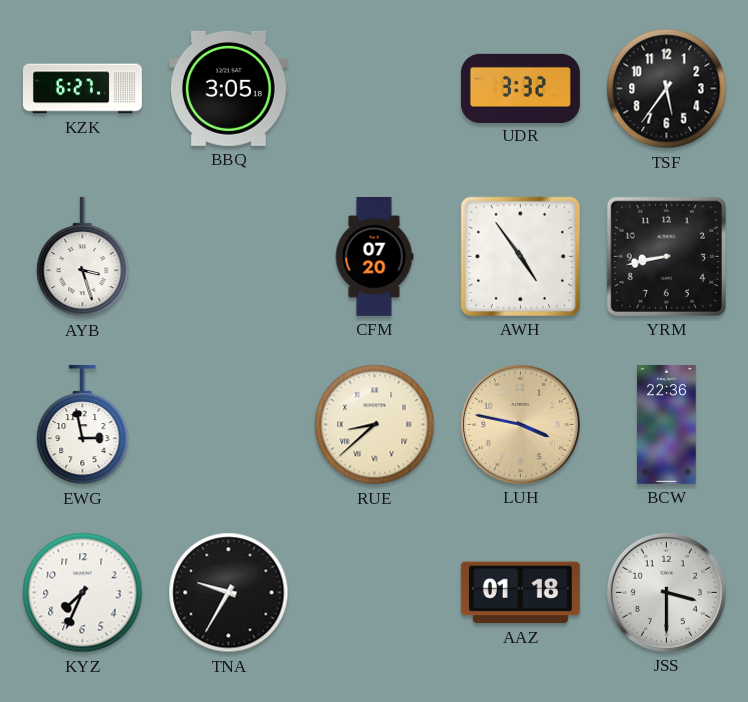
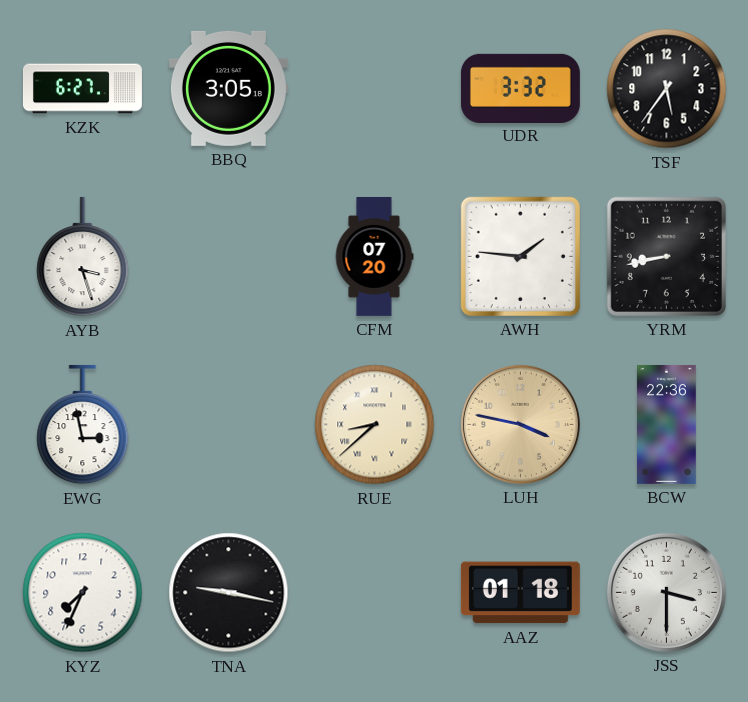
AWH: 4:54 -> 1:46
TNA: 9:35 -> 9:17
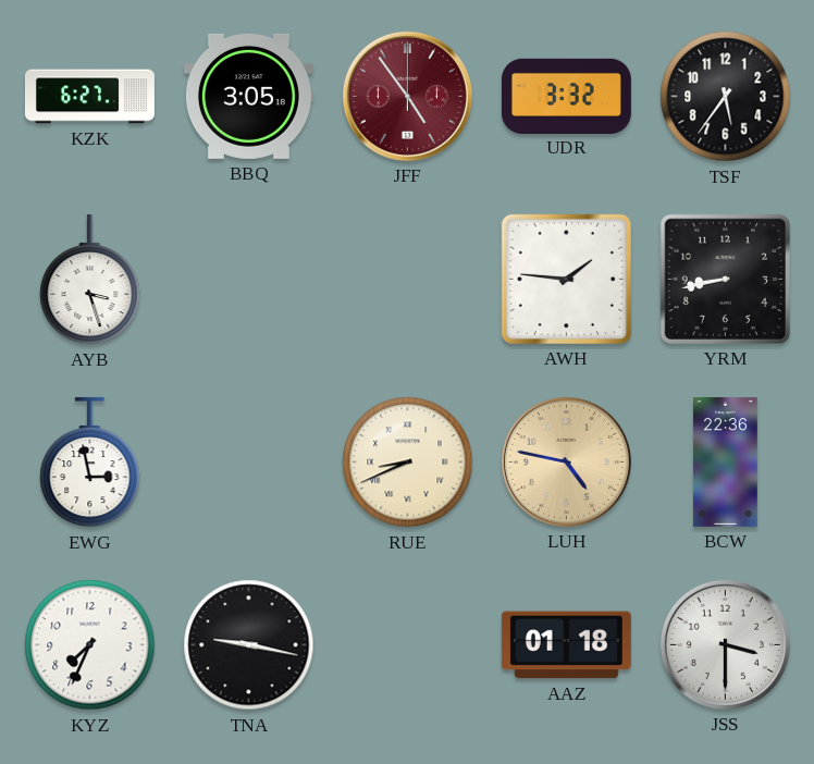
JFF: none -> 4:54
CFM: 07:20 -> none
RUE: 8:38 -> 8:41
LUH: 3:47 -> 4:47
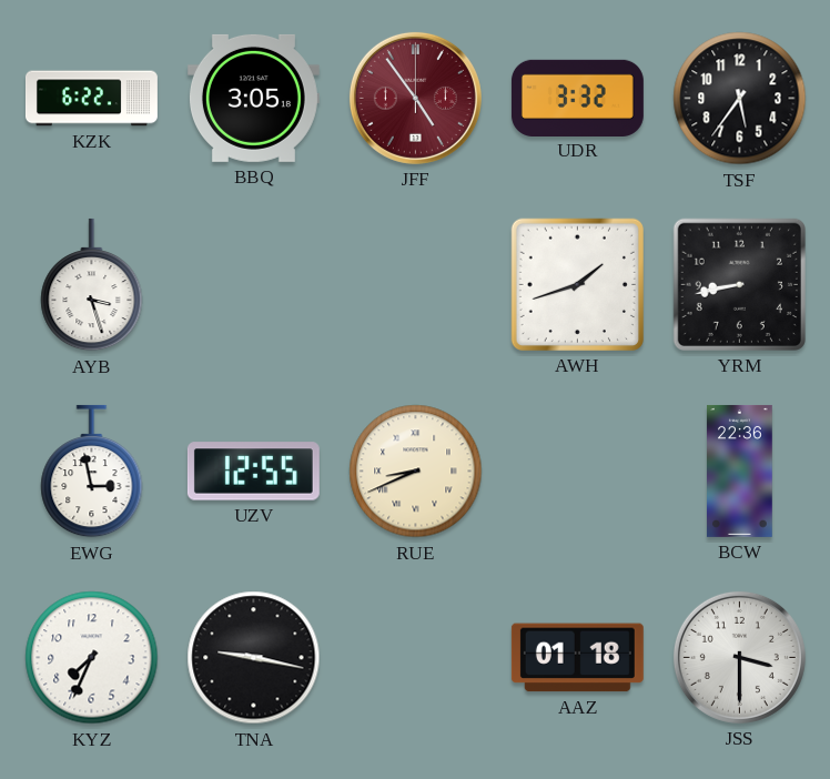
KZK: 6:27 -> 6:22
AWH: 1:46 -> 1:42
UZV: none -> 12:55
LUH: 4:47 -> none
